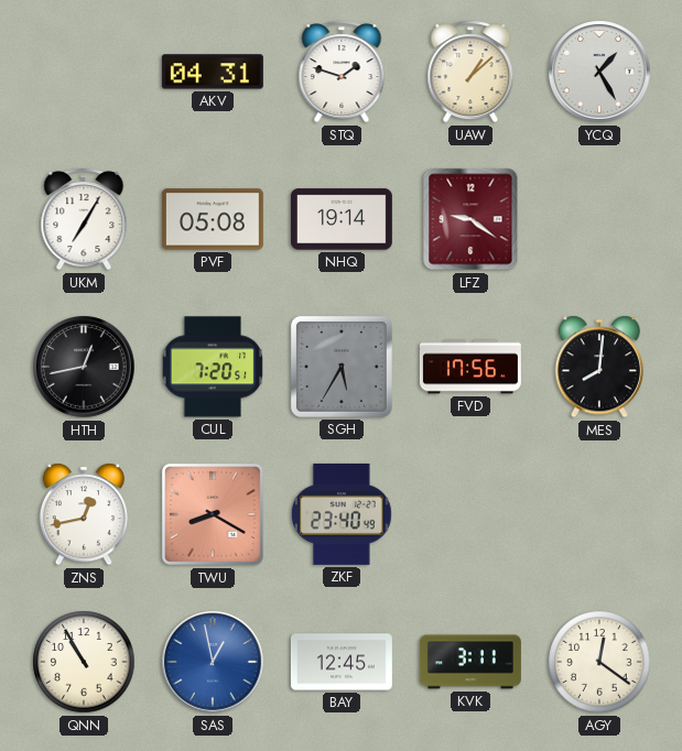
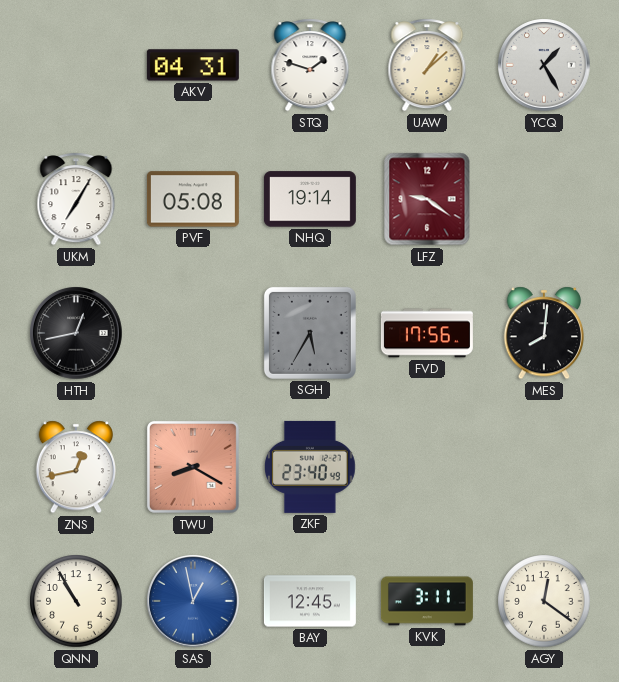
CUL: 7:20 -> none
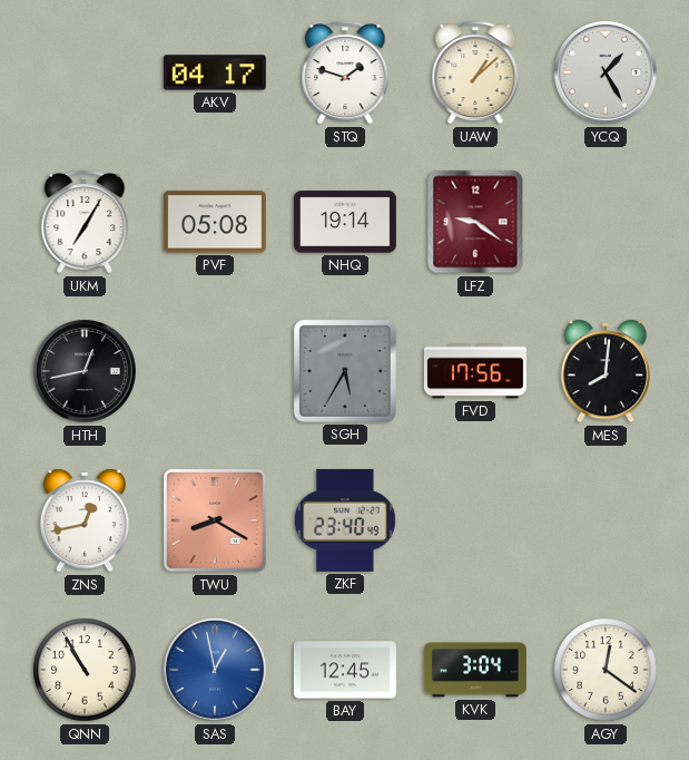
AKV: 04:31 -> 04:17
KVK: 3:11 -> 3:04
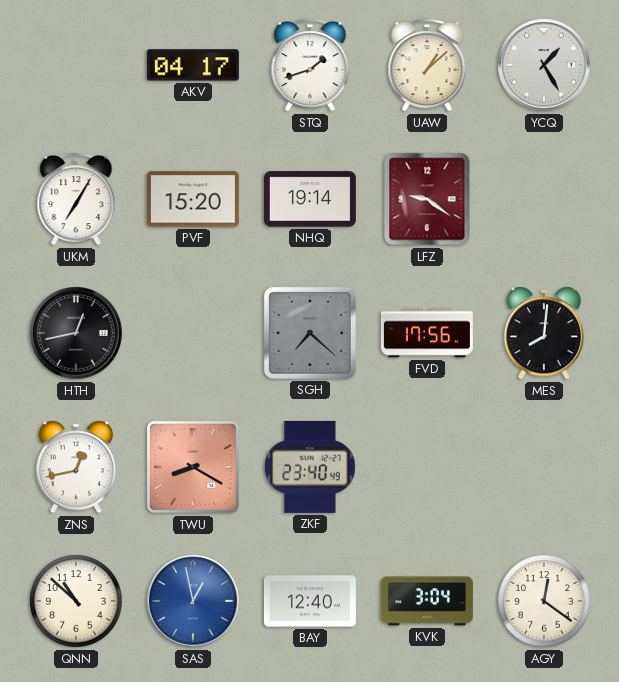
STQ: 1:48 -> 1:42
PVF: 05:08 -> 15:20
SGH: 5:35 -> 7:22
QNN: 10:55 -> 10:52
BAY: 12:45 -> 12:40
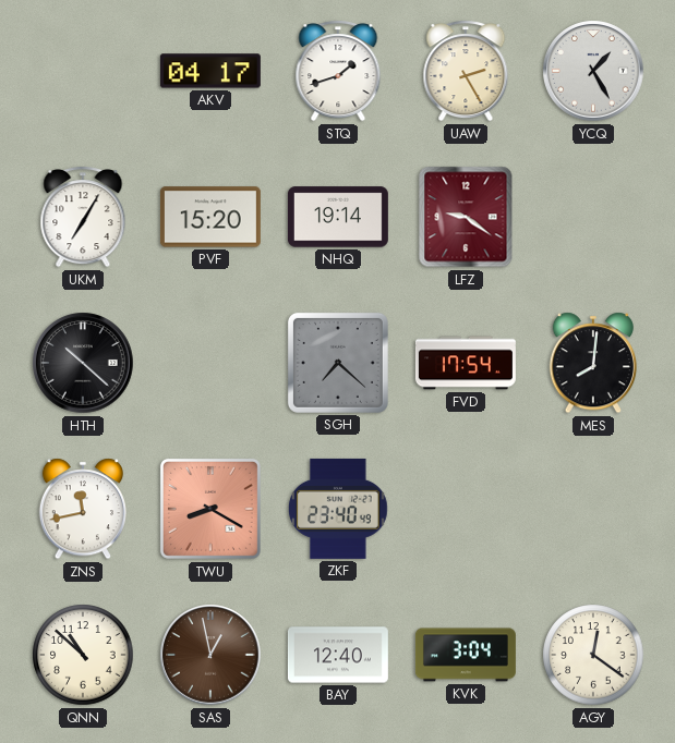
UAW: 1:08 -> 2:25
HTH: 12:43 -> 10:22
FVD: 17:56 -> 17:54
ZNS: 12:43 -> 11:43
SAS dial: blue -> brown
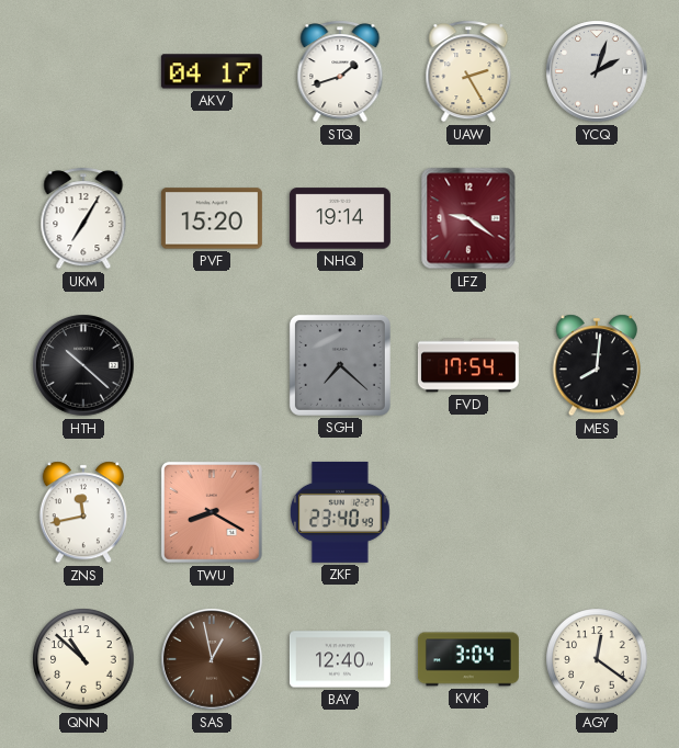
YCQ: 1:25 -> 2:03
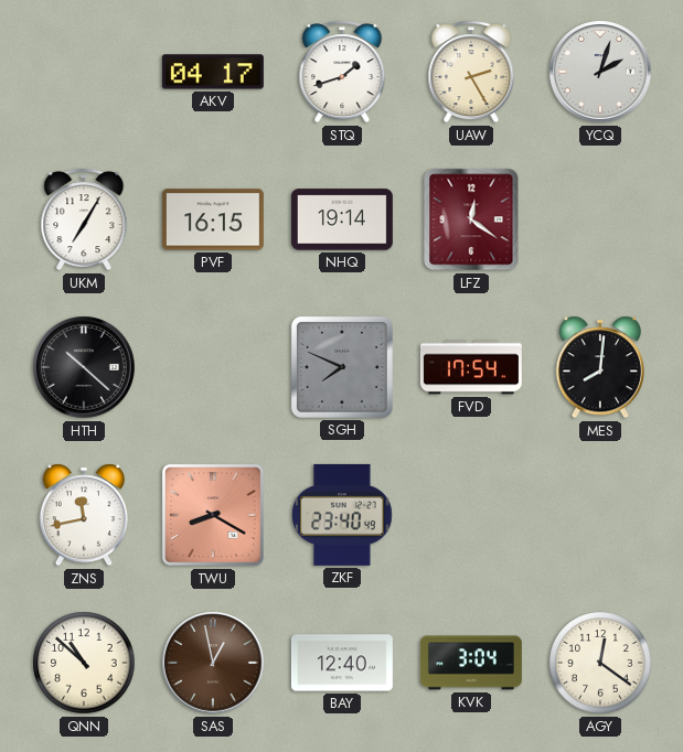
PVF: 15:20 -> 16:15
LFZ: 9:21 -> 12:21
SGH: 7:22 -> 7:49
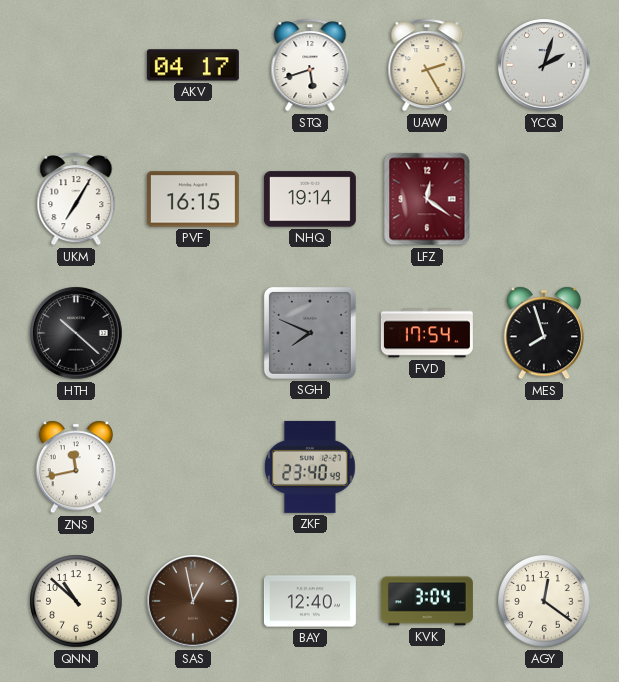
STQ: 1:42 -> 5:42
MES: 8:01 -> 7:57
TWU: 8:20 -> none
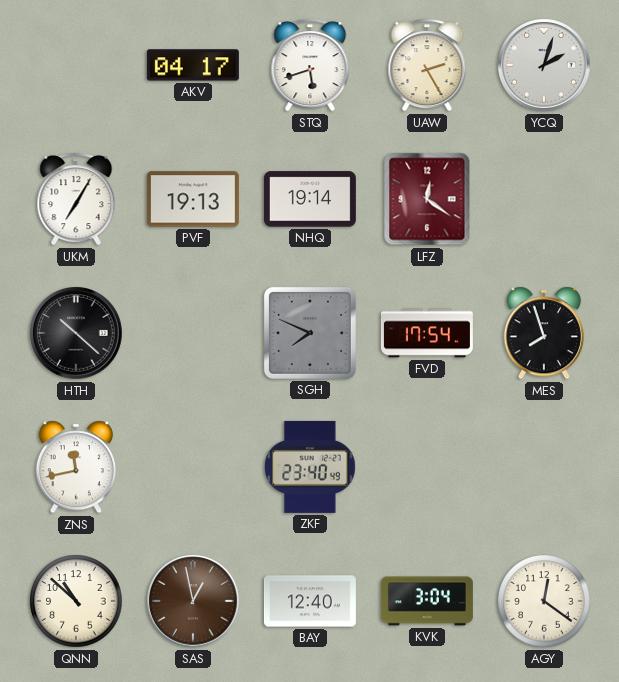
PVF: 16:15 -> 19:13
